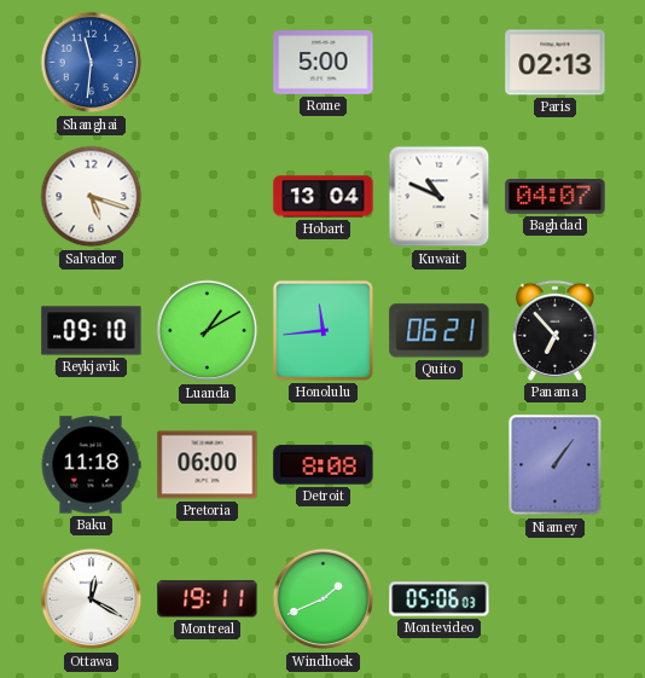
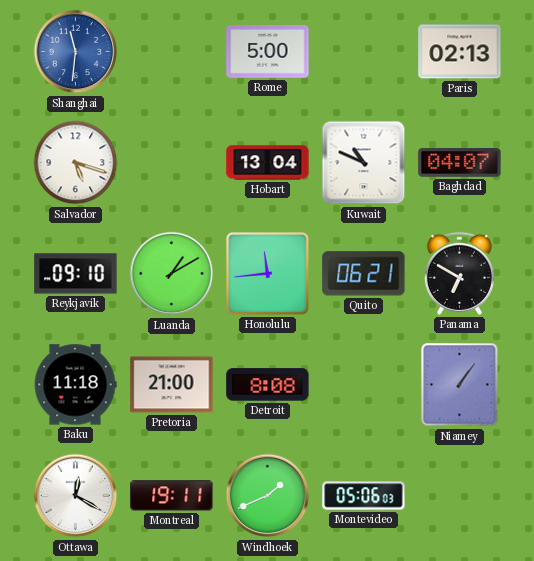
Panama: 6:53 -> 6:50
Pretoria: 06:00 -> 21:00
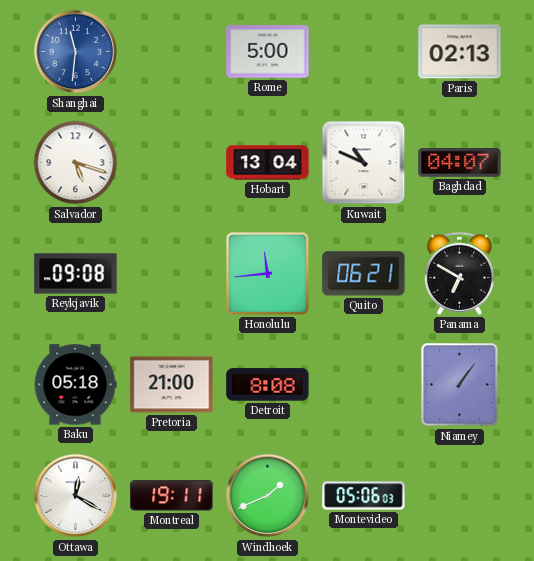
Reykjavik: 09:10 -> 09:08
Luanda: 1:10 -> none
Baku: 11:18 -> 05:18
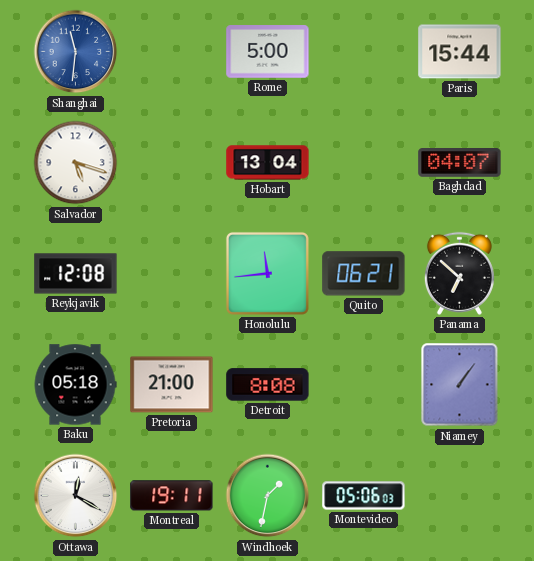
Paris: 02:13 -> 15:44
Kuwait: 10:49 -> none
Reykjavik: 09:08 -> 12:08
Panama: 6:50 -> 6:52
Windhoek: 1:41 -> 1:32
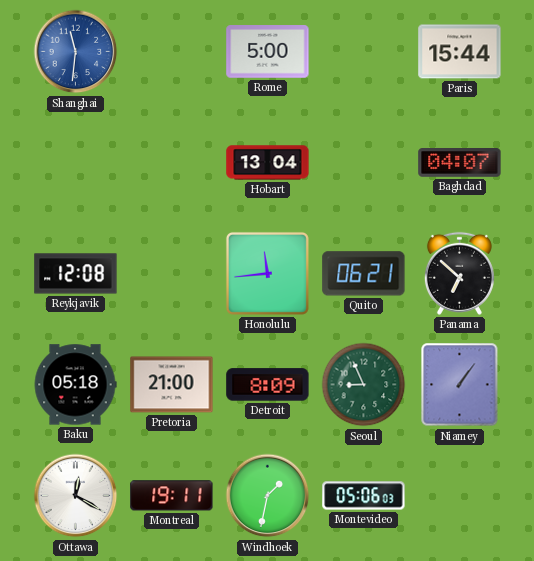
Salvador: 5:18 -> none
Detroit: 8:08 -> 8:09
Seoul: none -> 8:56
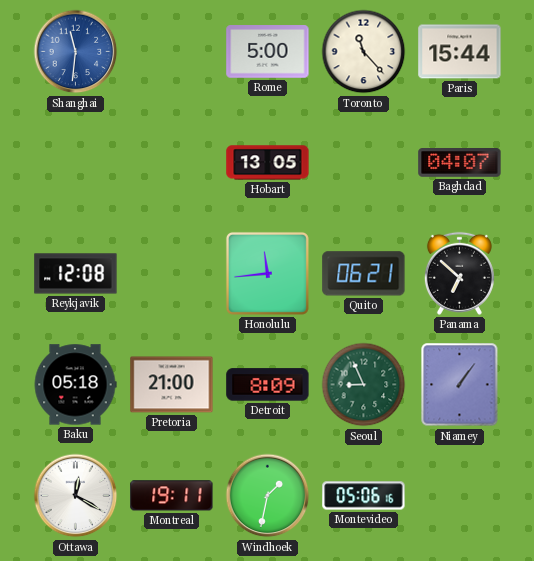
Toronto: none -> 11:23
Hobart: 13:04 -> 13:05
Montevideo: 05:06:03 -> 05:06:16
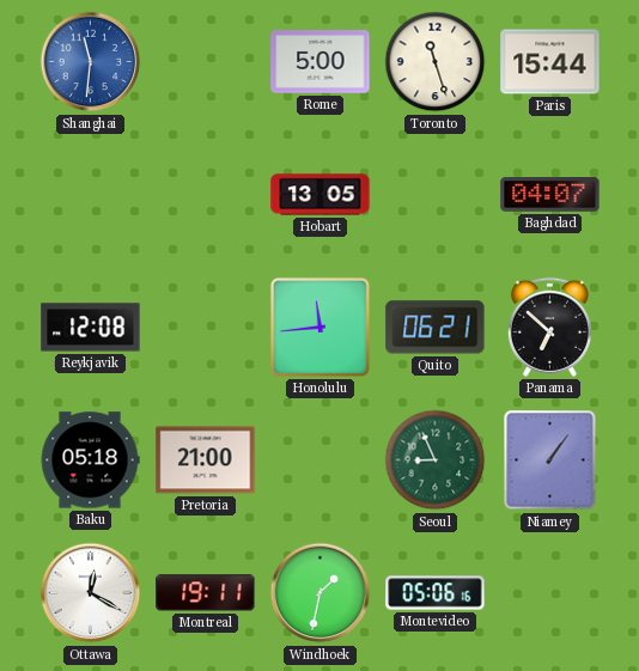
Toronto: 11:23 -> 11:27
Detroit: 8:09 -> none
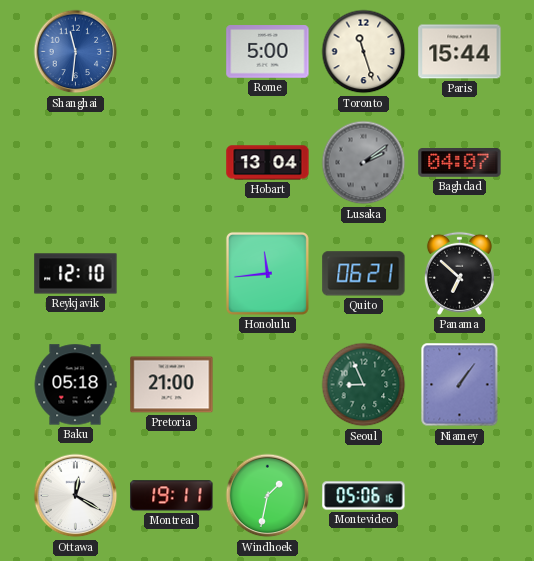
Hobart: 13:05 -> 13:04
Lusaka: none -> 2:09
Reykjavik: 12:08 -> 12:10
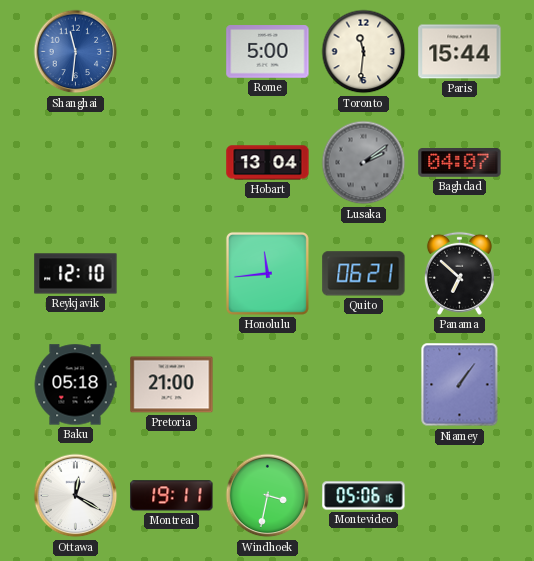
Toronto: 11:27 -> 11:31
Seoul: 8:56 -> none
Windhoek: 1:32 -> 3:32
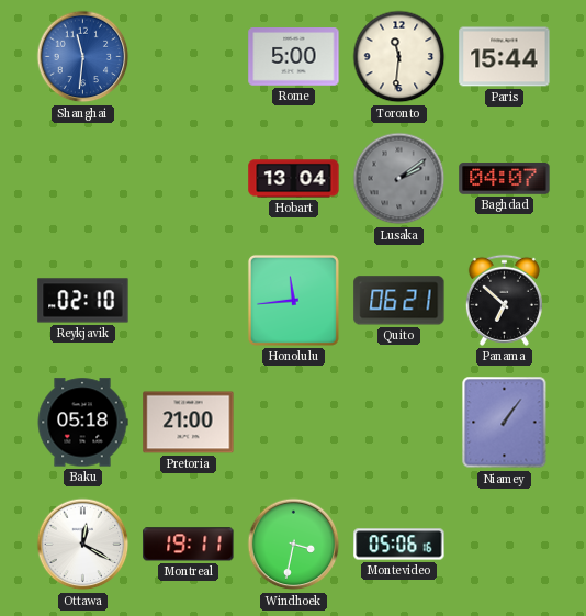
Reykjavik: 12:10 -> 02:10
